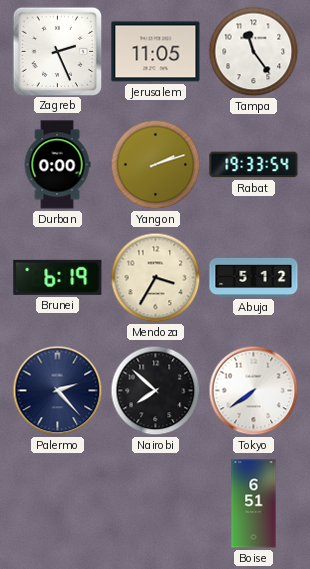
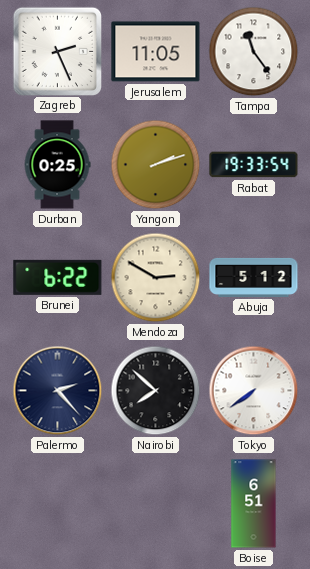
Durban: 0:00 -> 0:25
Brunei: 6:19 -> 6:22
Mendoza: 3:35 -> 2:50
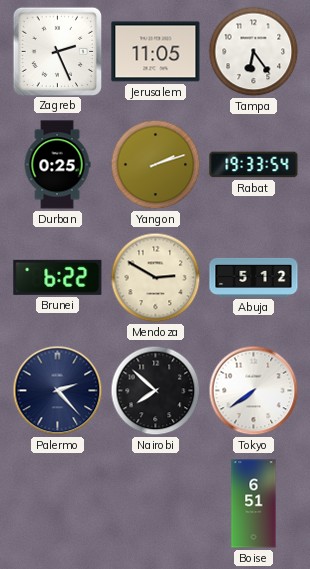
Tampa: 11:24 -> 6:24
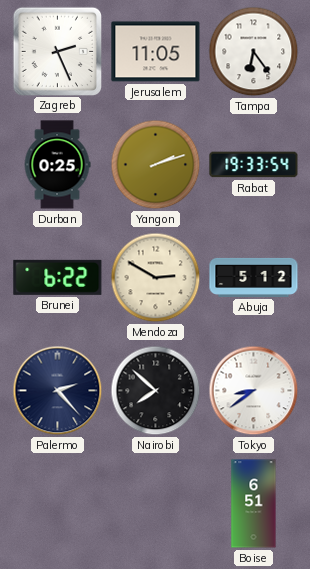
Tokyo: 7:39 -> 8:39
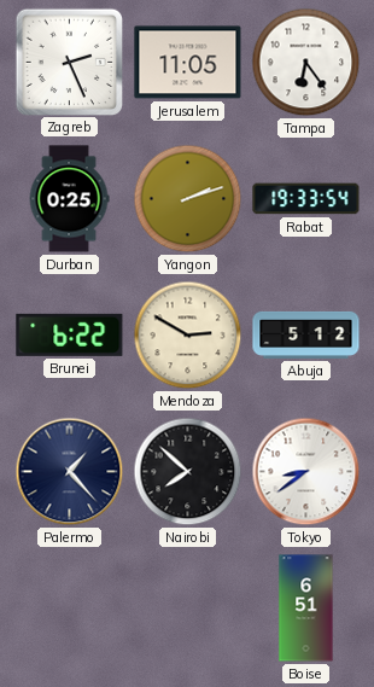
Palermo: 2:23 -> 1:23
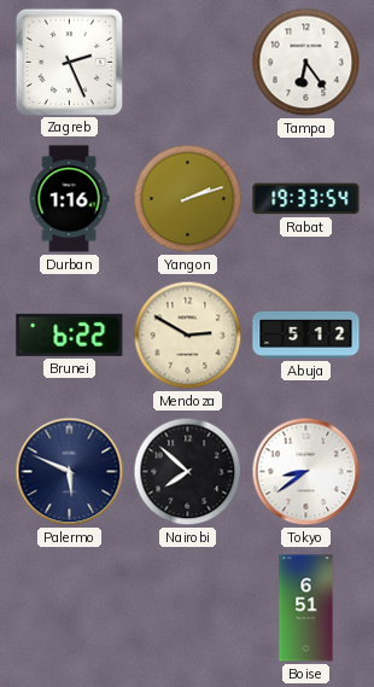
Jerusalem: 11:05 -> none
Durban: 0:25 -> 1:16
Palermo: 1:23 -> 5:49
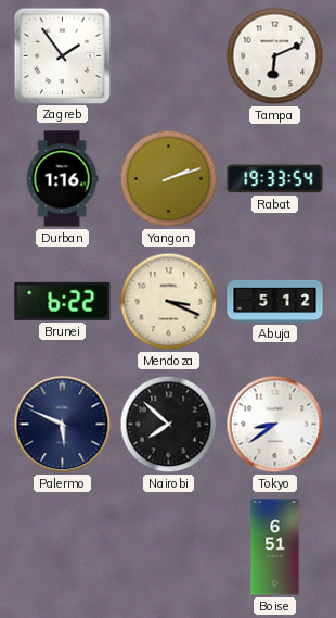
Zagreb: 2:26 -> 1:54
Tampa: 6:24 -> 6:11
Mendoza: 2:50 -> 3:19
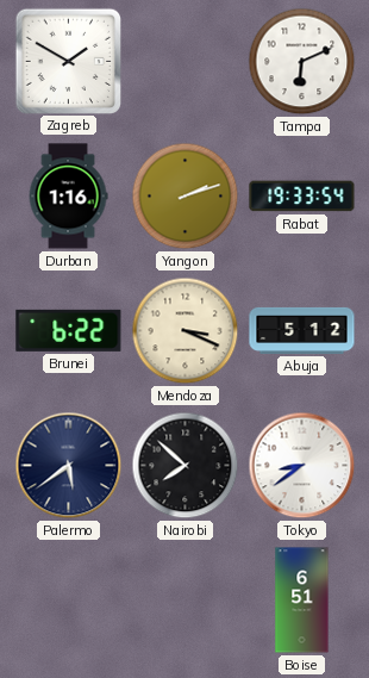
Zagreb: 1:54 -> 1:50
Palermo: 5:49 -> 5:39
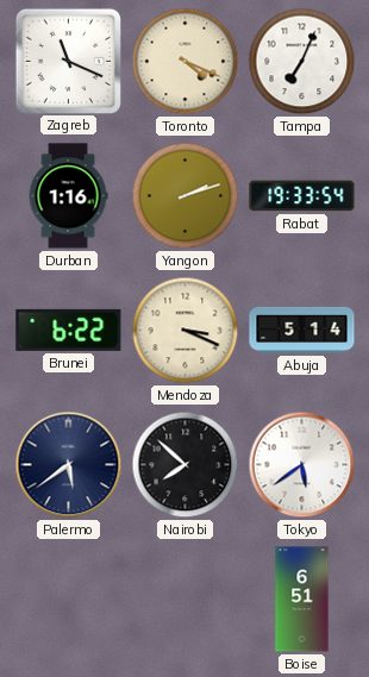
Zagreb: 1:50 -> 11:19
Toronto: none -> 4:19
Tampa: 6:11 -> 7:04
Abuja: 5:12 -> 5:14
Tokyo: 8:39 -> 5:39
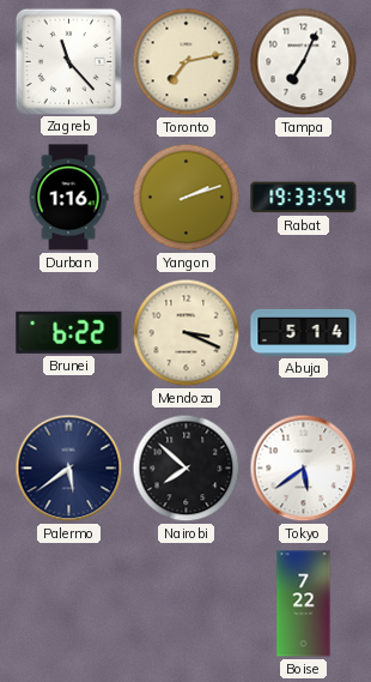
Zagreb: 11:19 -> 11:23
Toronto: 4:19 -> 7:13
Boise: 6:51 -> 7:22
